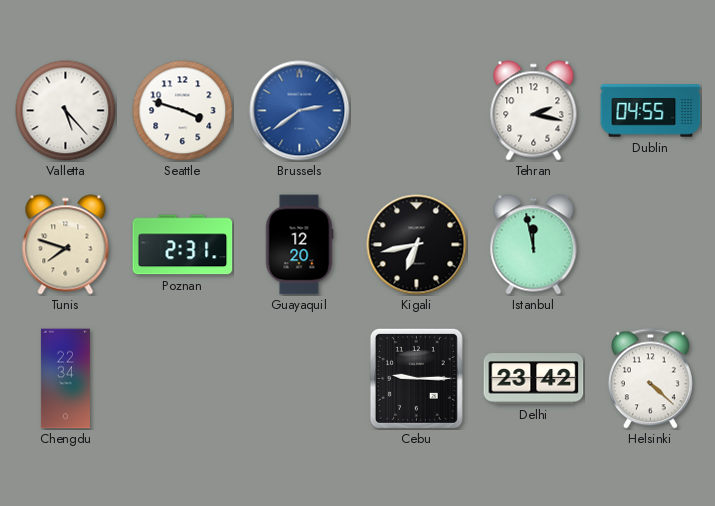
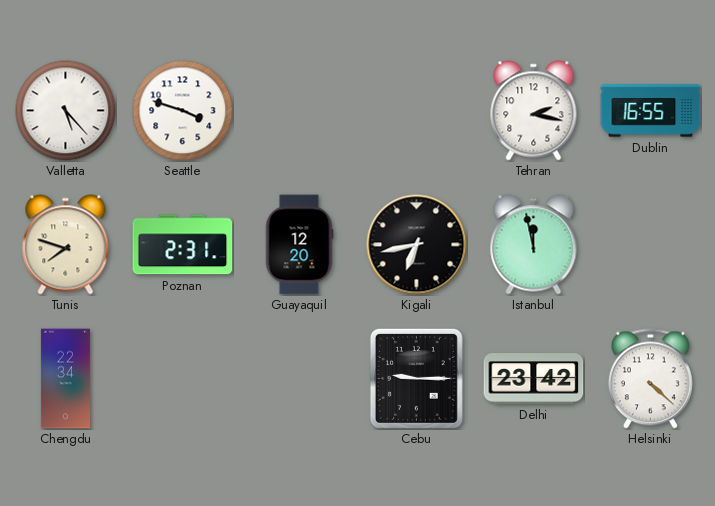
Brussels: 2:39 -> none
Dublin: 04:55 -> 16:55
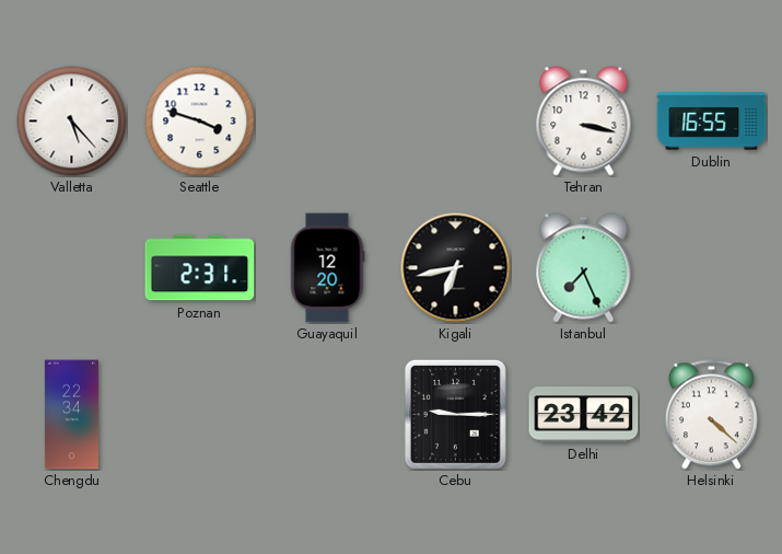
Tehran: 2:17 -> 3:17
Tunis: 7:48 -> none
Istanbul: 11:58 -> 7:26
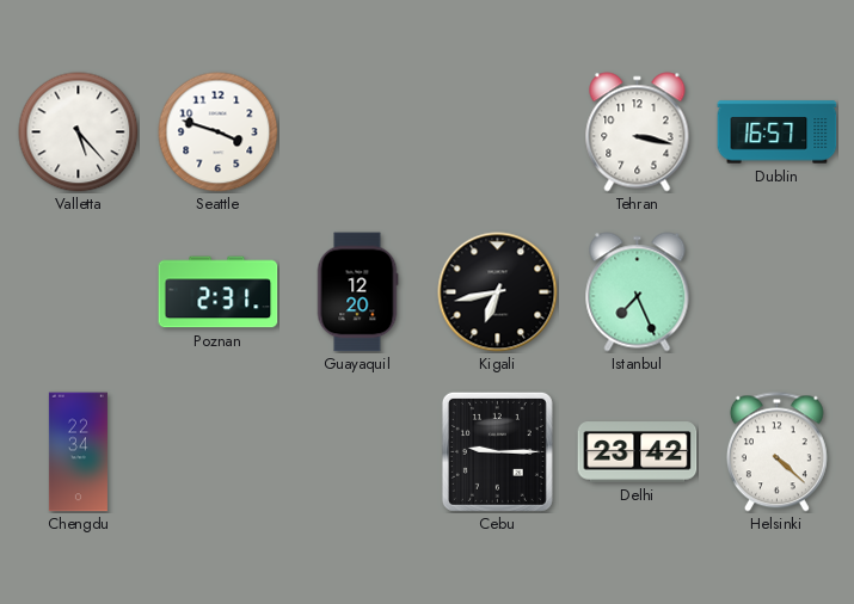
Dublin: 16:55 -> 16:57
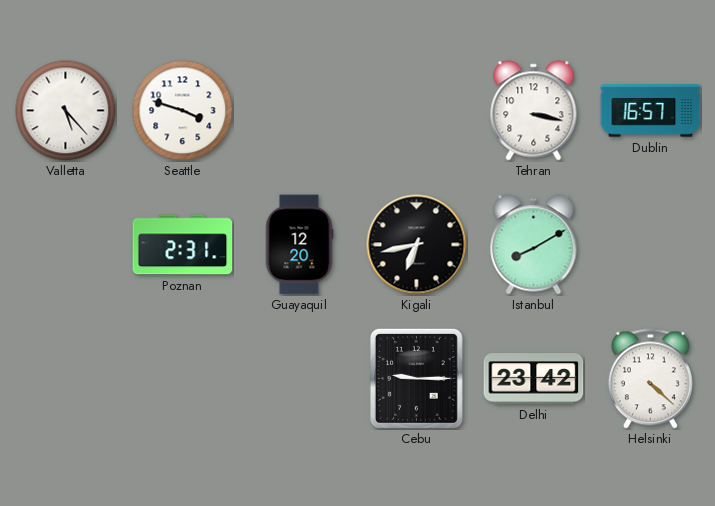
Istanbul: 7:26 -> 8:10
Chengdu: 22:34 -> none
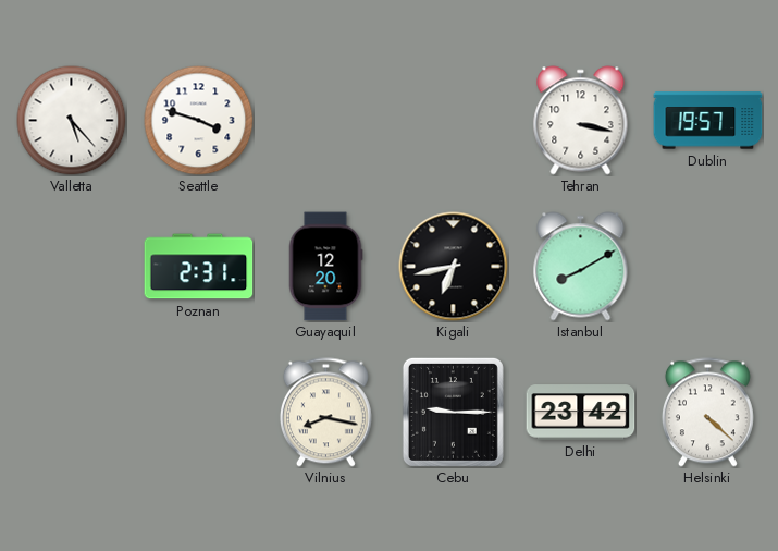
Dublin: 16:57 -> 19:57
Vilnius: none -> 8:17
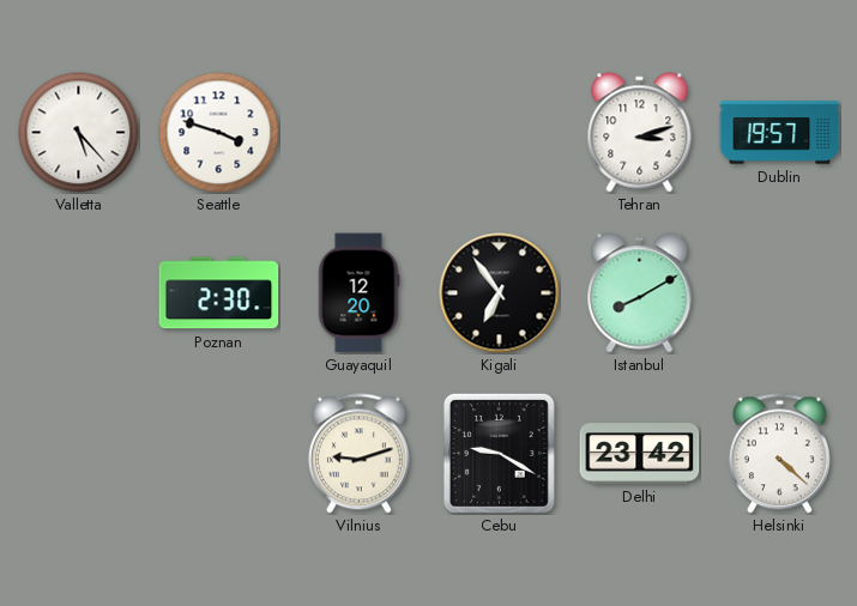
Tehran: 3:17 -> 3:12
Poznan: 2:31 -> 2:30
Kigali: 6:43 -> 6:54
Vilnius: 8:17 -> 9:12
Cebu: 9:15 -> 9:20
